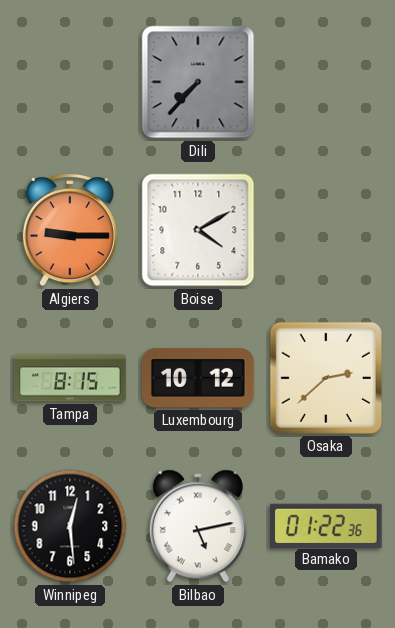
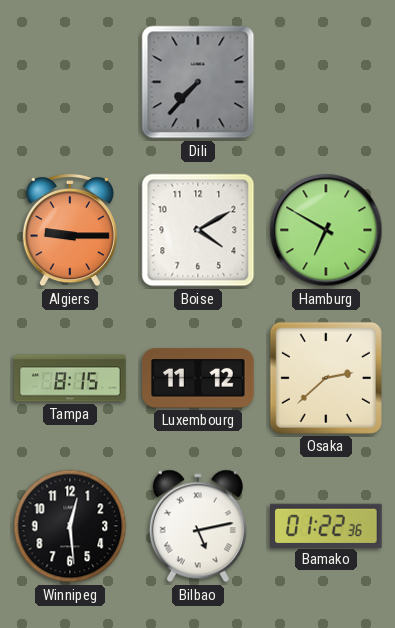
Hamburg: none -> 6:50
Luxembourg: 10:12 -> 11:12
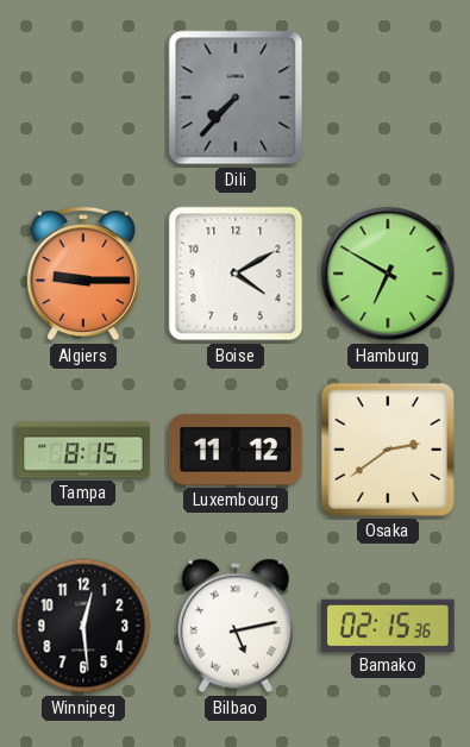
Osaka: 2:38 -> 2:39
Bamako: 01:22 -> 02:15
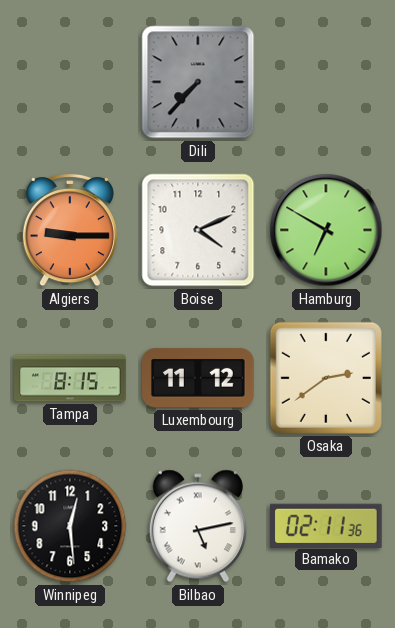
Boise: 4:10 -> 4:11
Bamako: 02:15 -> 02:11
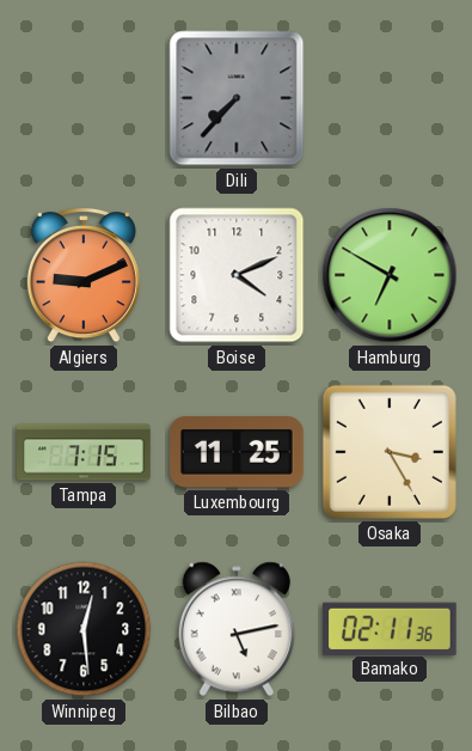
Algiers: 9:15 -> 9:11
Tampa: 8:15 -> 7:15
Luxembourg: 11:12 -> 11:25
Osaka: 2:39 -> 3:25
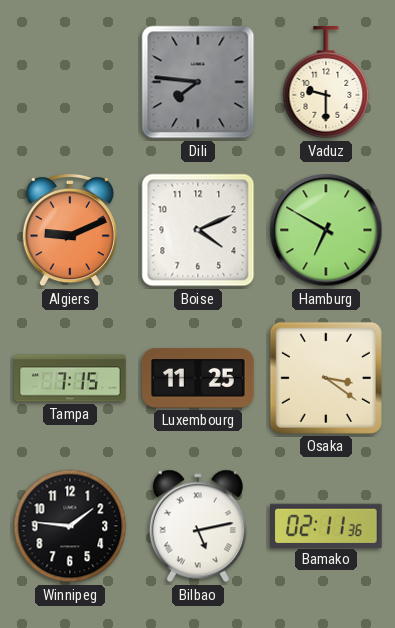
Dili: 7:37 -> 7:46
Vaduz: none -> 9:30
Osaka: 3:25 -> 3:21
Winnipeg: 12:29 -> 1:46
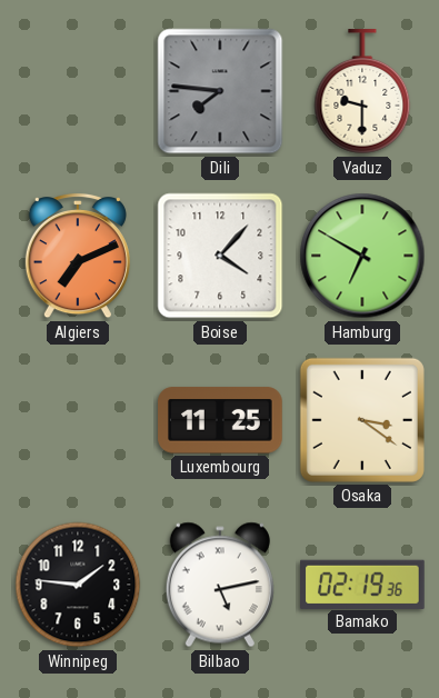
Algiers: 9:11 -> 7:11
Boise: 4:11 -> 4:07
Tampa: 7:15 -> none
Bamako: 02:11 -> 02:19
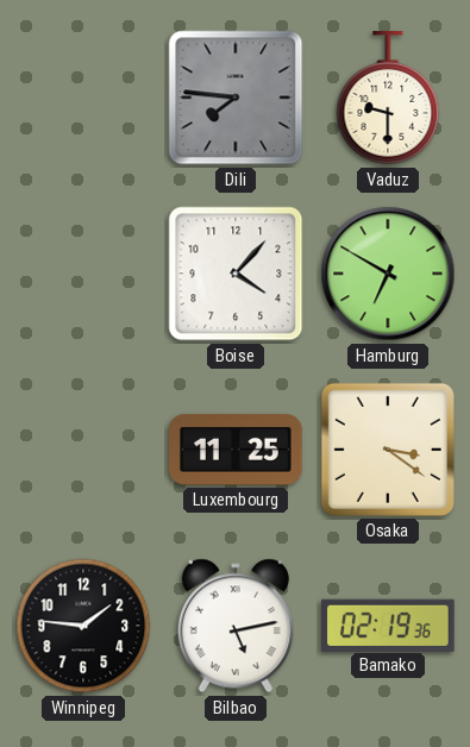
Algiers: 7:11 -> none
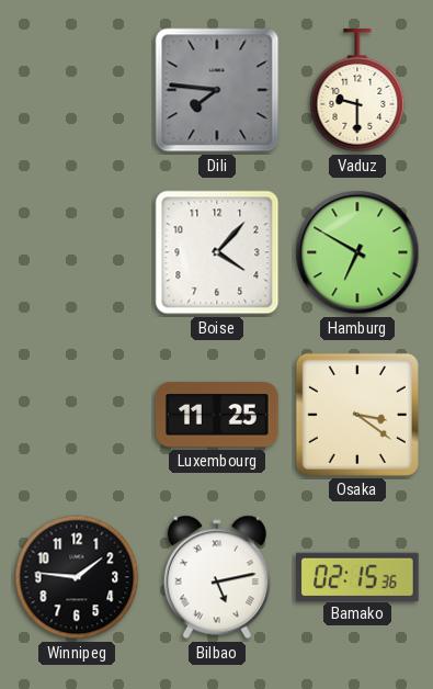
Bamako: 02:19 -> 02:15
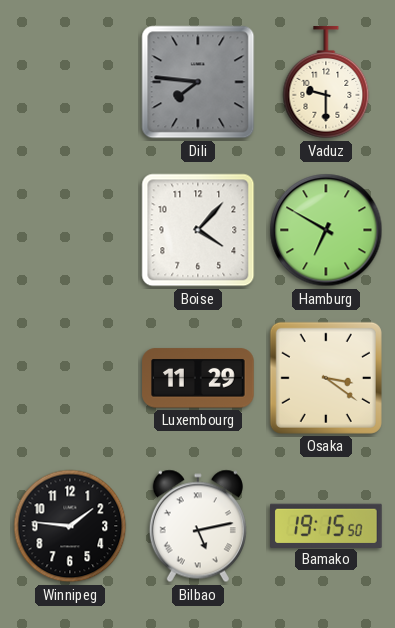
Luxembourg: 11:25 -> 11:29
Bamako: 02:15 -> 19:15
